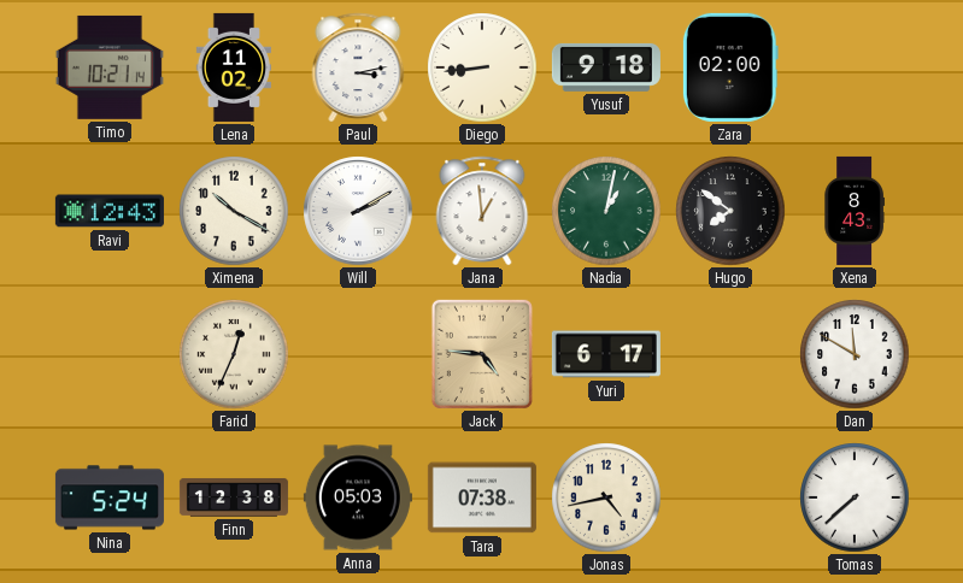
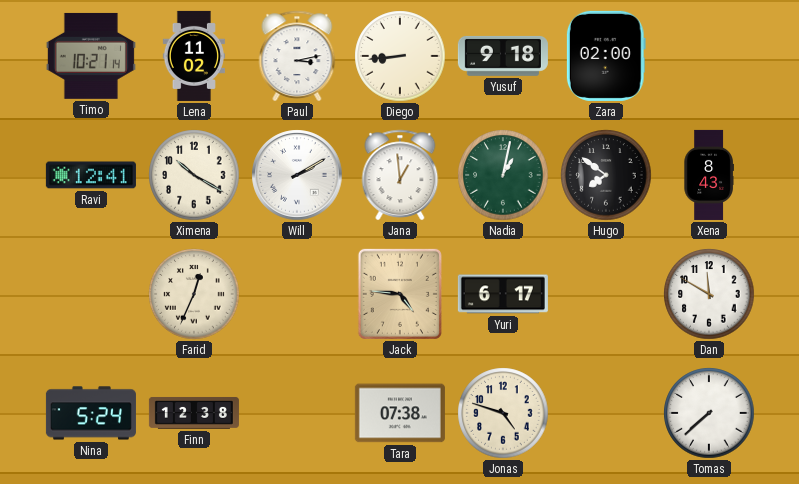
Ravi: 12:43 -> 12:41
Anna: 05:03 -> none
Jonas: 4:43 -> 4:48
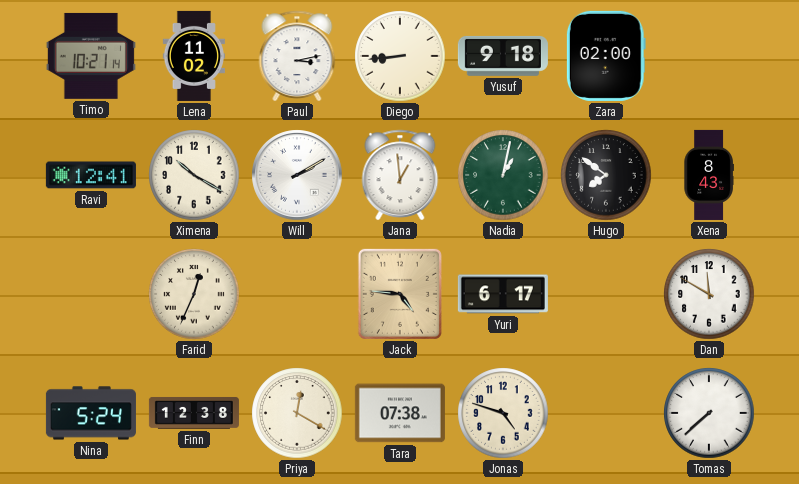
Priya: none -> 12:20
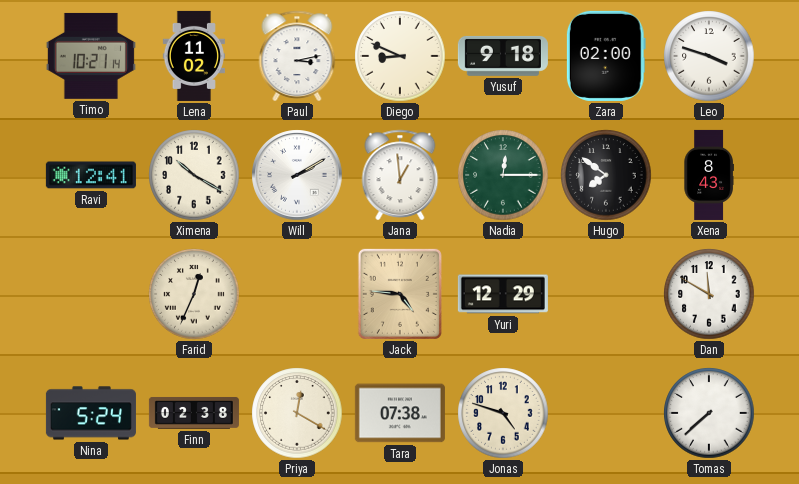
Diego: 8:44 -> 8:49
Leo: none -> 3:48
Nadia: 1:02 -> 12:15
Yuri: 6:17 -> 12:29
Finn: 12:38 -> 02:38
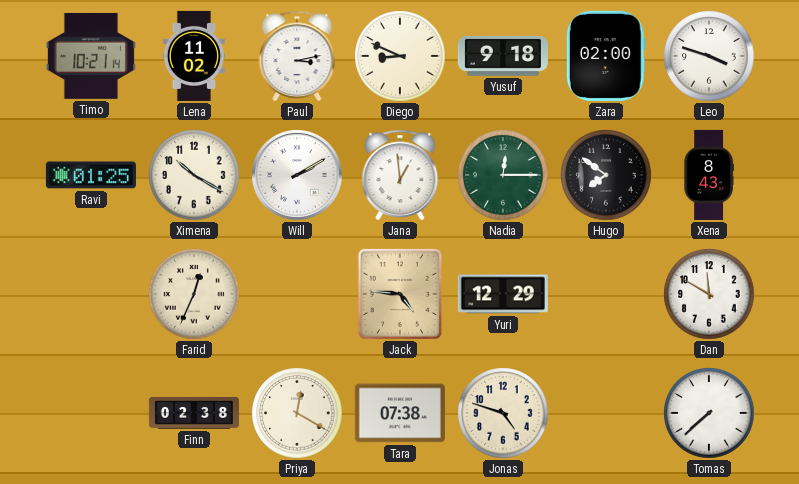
Ravi: 12:41 -> 01:25
Nina: 5:24 -> none
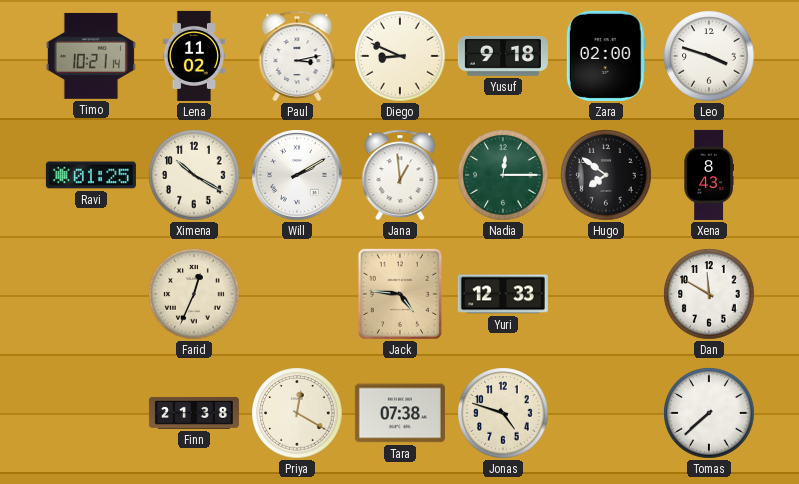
Yuri: 12:29 -> 12:33
Finn: 02:38 -> 21:38
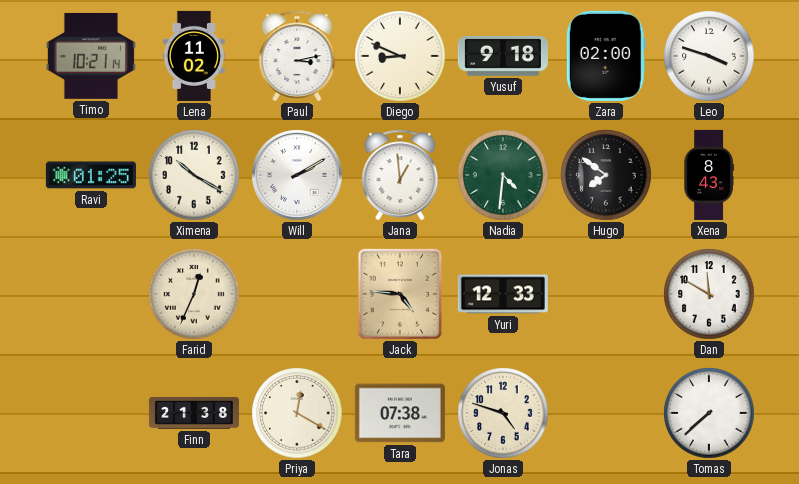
Nadia: 12:15 -> 4:31
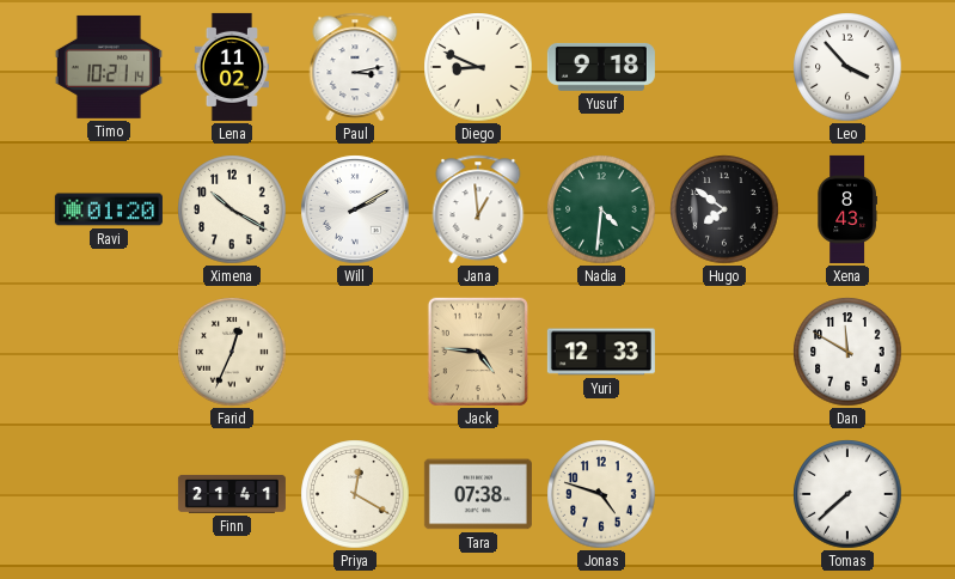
Zara: 02:00 -> none
Leo: 3:48 -> 3:53
Ravi: 01:25 -> 01:20
Finn: 21:38 -> 21:41
